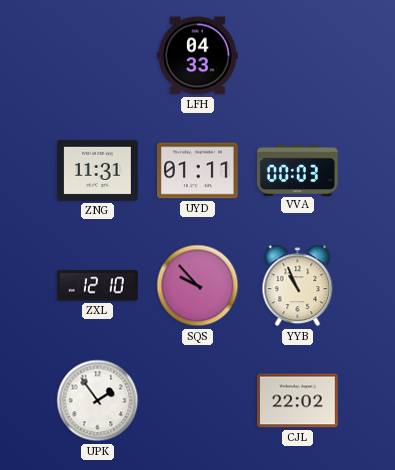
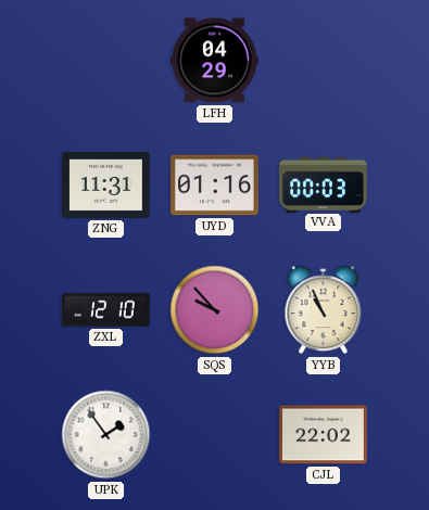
LFH: 04:33 -> 04:29
UYD: 01:11 -> 01:16
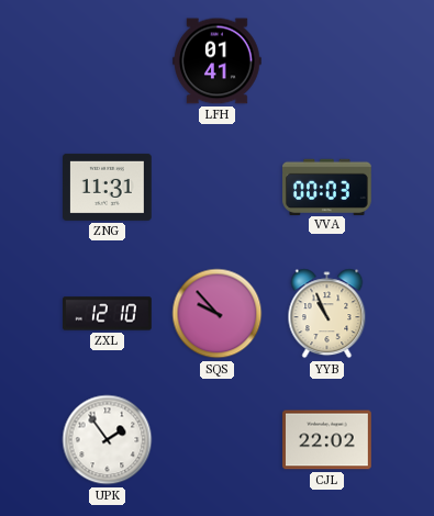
LFH: 04:29 -> 01:41
UYD: 01:16 -> none
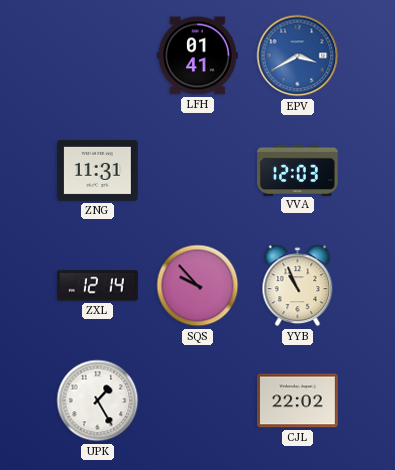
EPV: none -> 3:40
VVA: 00:03 -> 12:03
ZXL: 12:10 -> 12:14
UPK: 1:54 -> 1:25
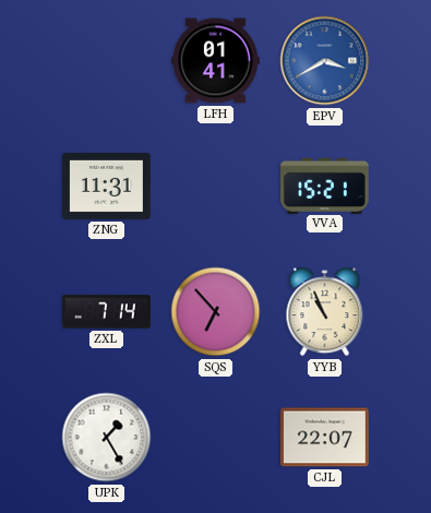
VVA: 12:03 -> 15:21
ZXL: 12:14 -> 7:14
SQS: 9:53 -> 6:53
CJL: 22:02 -> 22:07
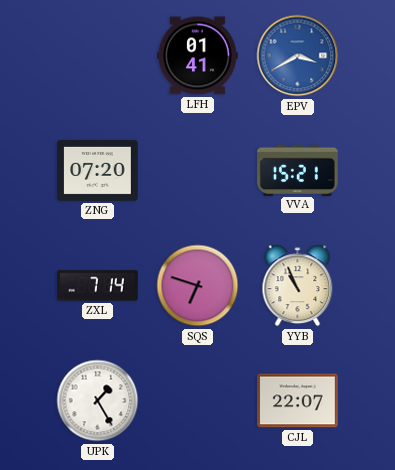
ZNG: 11:31 -> 07:20
SQS: 6:53 -> 6:48
